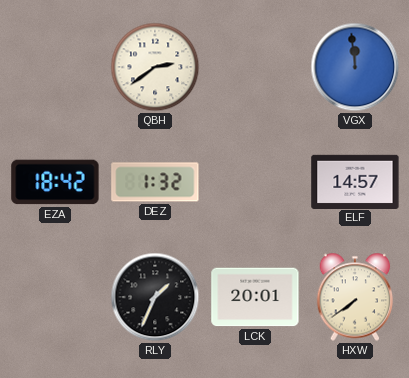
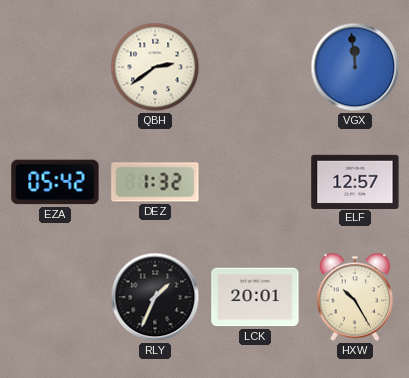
EZA: 18:42 -> 05:42
ELF: 14:57 -> 12:57
HXW: 7:39 -> 10:25
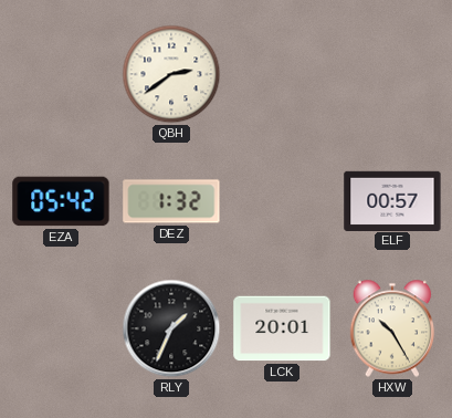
VGX: 11:59 -> none
ELF: 12:57 -> 00:57
